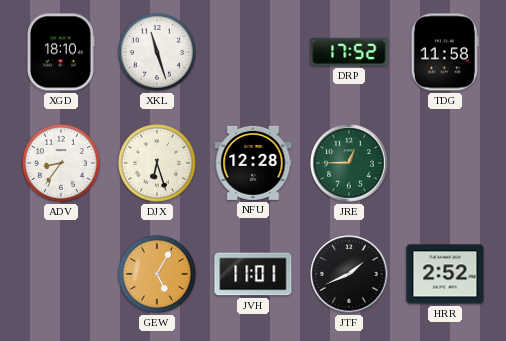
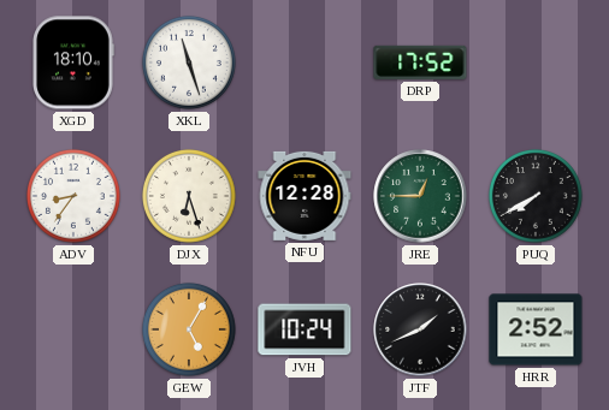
TDG: 11:58 -> none
PUQ: none -> 7:40
JVH: 11:01 -> 10:24
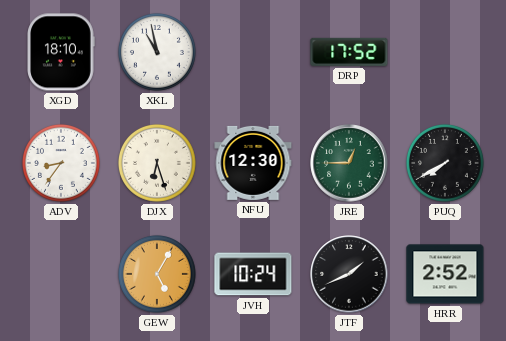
XKL: 11:27 -> 10:58
NFU: 12:28 -> 12:30
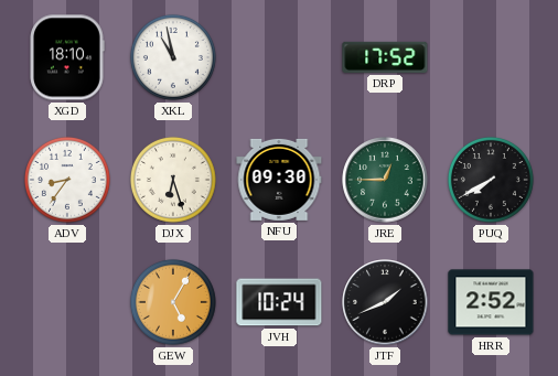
NFU: 12:30 -> 09:30
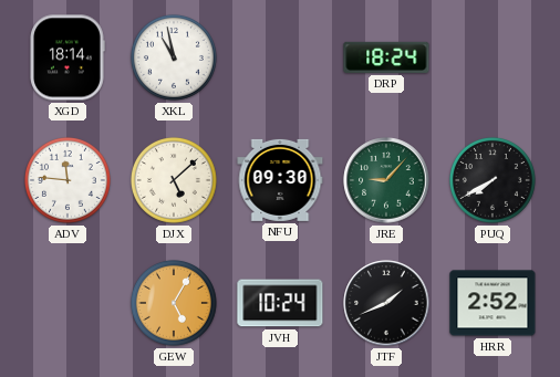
XGD: 18:10 -> 18:14
DRP: 17:52 -> 18:24
ADV: 8:36 -> 11:46
DJX: 6:27 -> 5:08
JRE: 12:45 -> 9:07
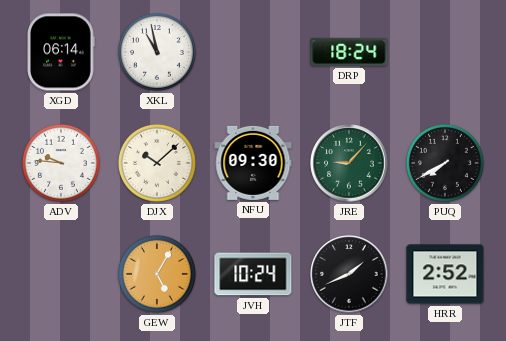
XGD: 18:14 -> 06:14
ADV: 11:46 -> 9:46
DJX: 5:08 -> 10:08
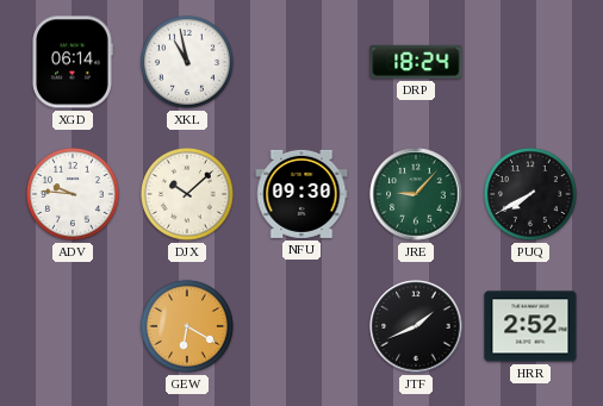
GEW: 5:05 -> 6:20
JVH: 10:24 -> none
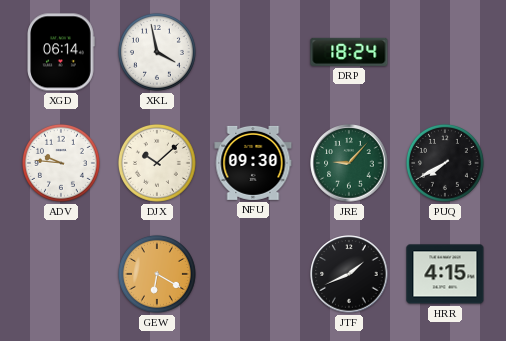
XKL: 10:58 -> 3:58
HRR: 2:52 -> 4:15
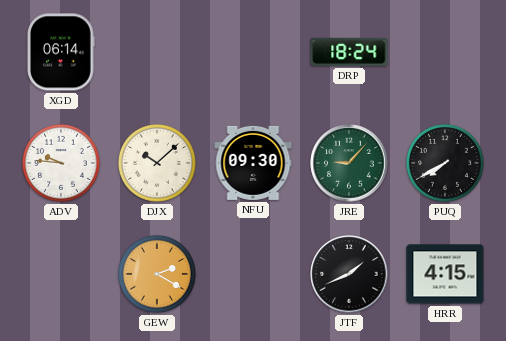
XKL: 3:58 -> none
GEW: 6:20 -> 2:20
